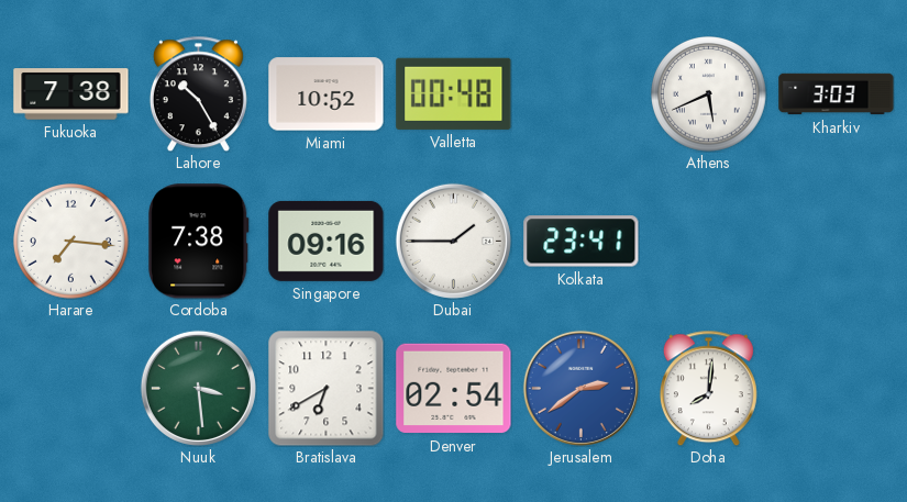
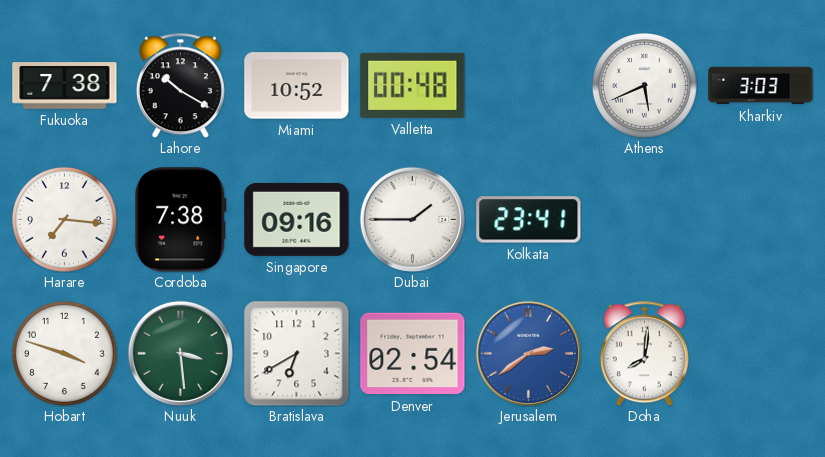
Lahore: 10:25 -> 10:20
Hobart: none -> 3:48
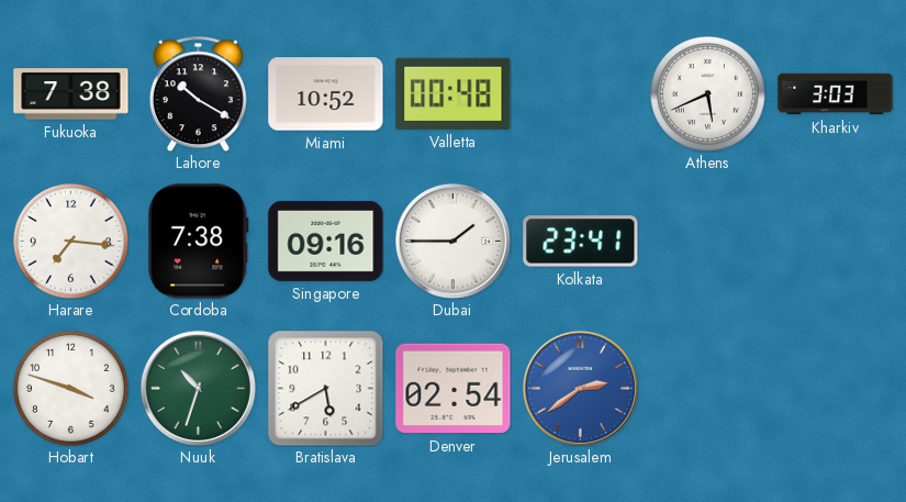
Nuuk: 3:29 -> 10:33
Bratislava: 6:40 -> 5:40
Doha: 8:01 -> none
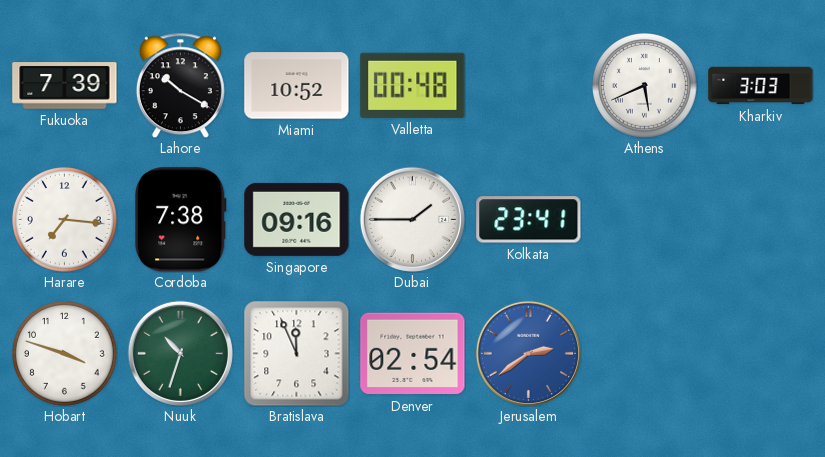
Fukuoka: 7:38 -> 7:39
Bratislava: 5:40 -> 11:56
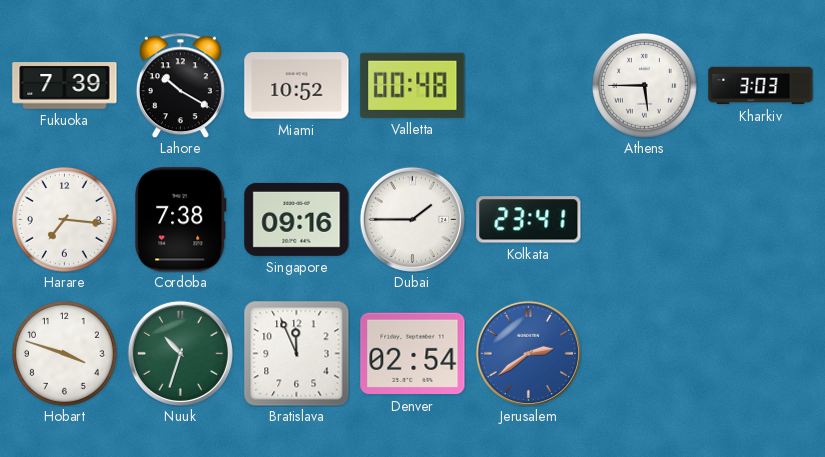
Athens: 5:41 -> 5:45
